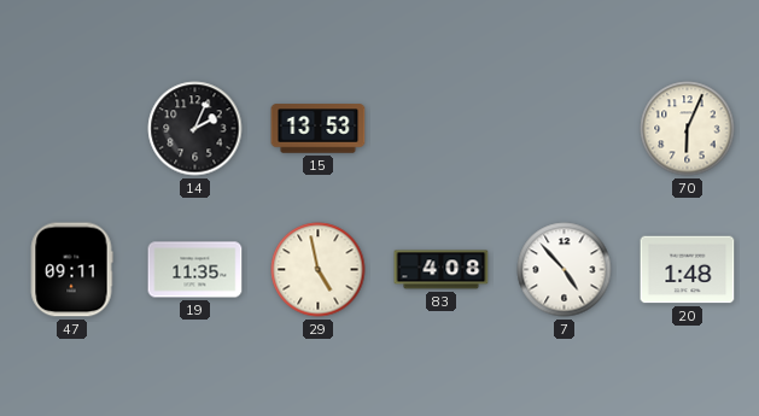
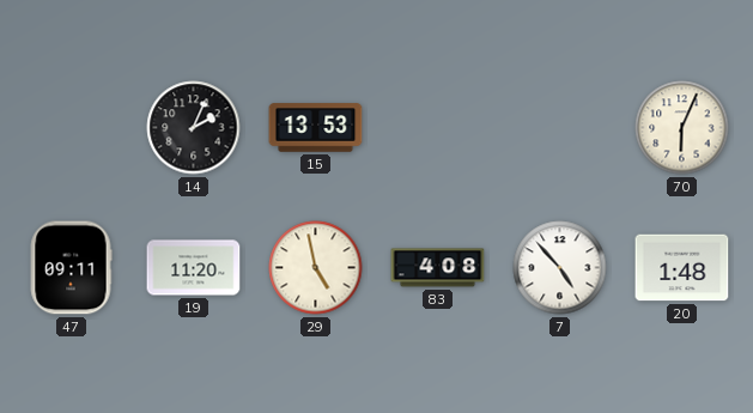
19: 11:35 -> 11:20
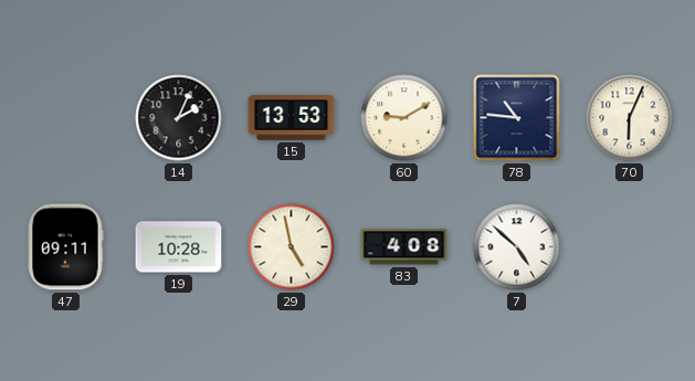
60: none -> 9:10
78: none -> 10:46
19: 11:20 -> 10:28
7: 4:53 -> 4:52
20: 1:48 -> none
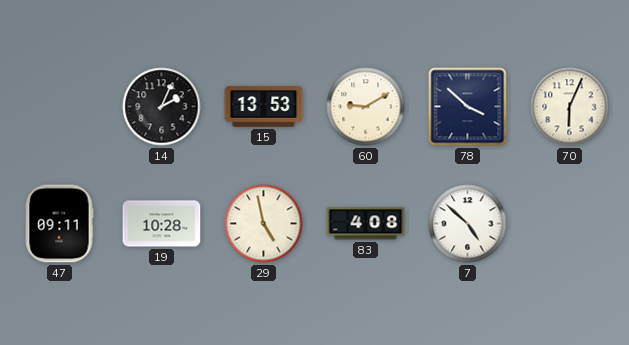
78: 10:46 -> 3:52
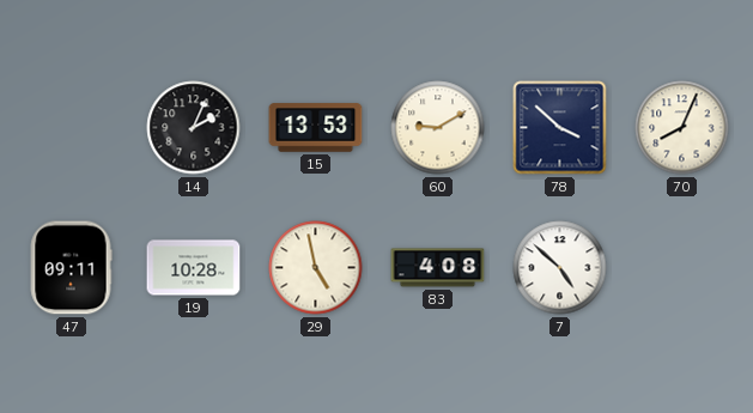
70: 6:04 -> 8:04
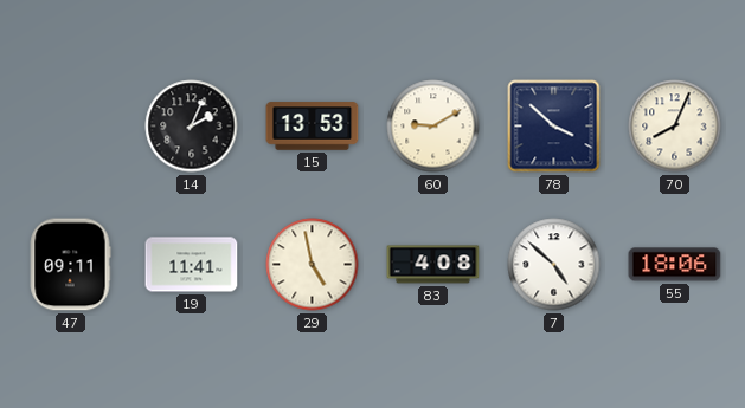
19: 10:28 -> 11:41
55: none -> 18:06
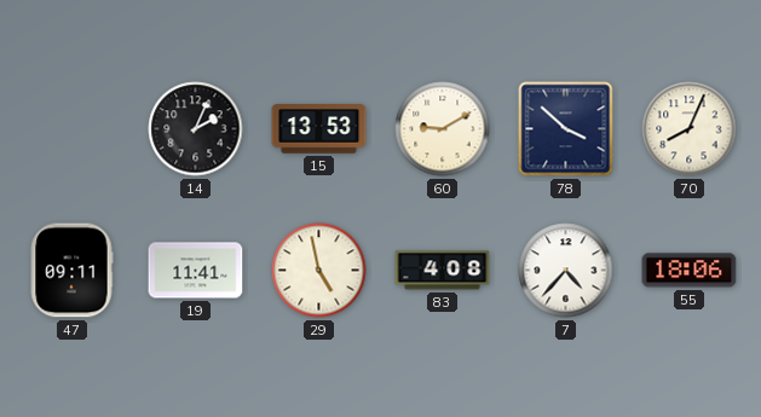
7: 4:52 -> 4:37
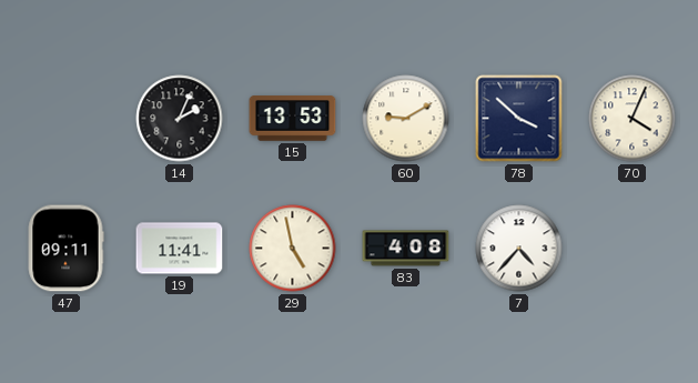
70: 8:04 -> 4:04
55: 18:06 -> none
